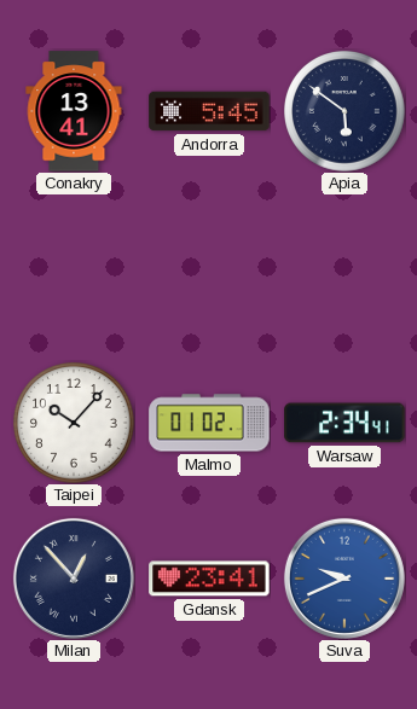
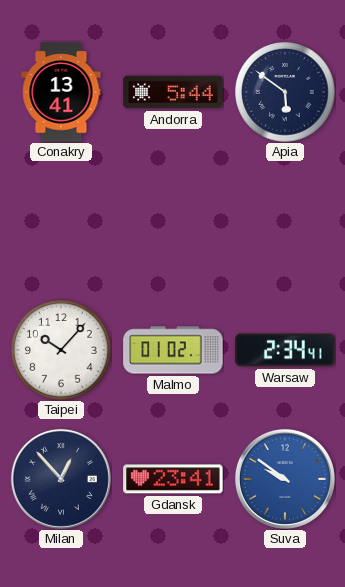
Andorra: 5:45 -> 5:44
Suva: 9:41 -> 9:51
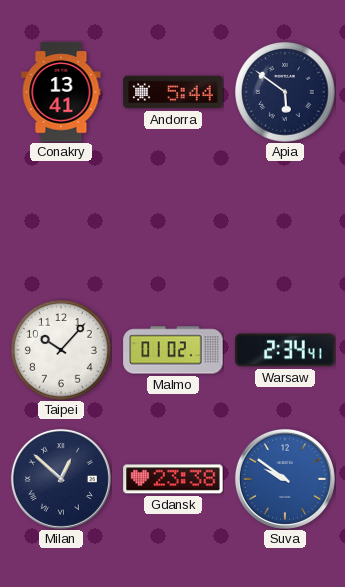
Milan: 12:53 -> 12:52
Gdansk: 23:41 -> 23:38
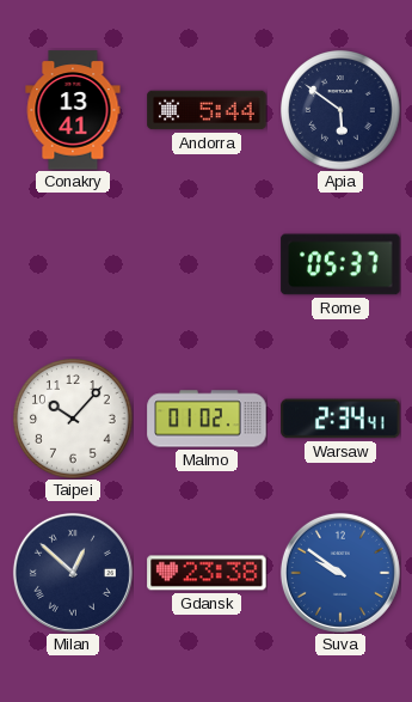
Rome: none -> 05:37
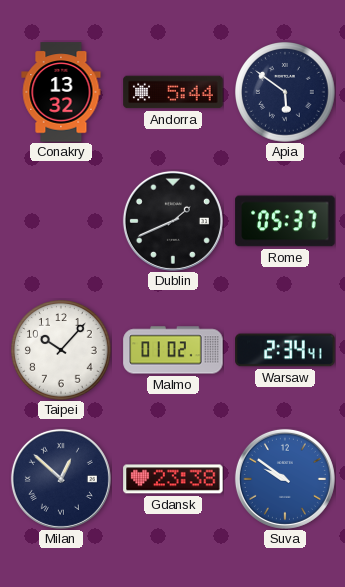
Conakry: 13:41 -> 13:32
Dublin: none -> 1:41
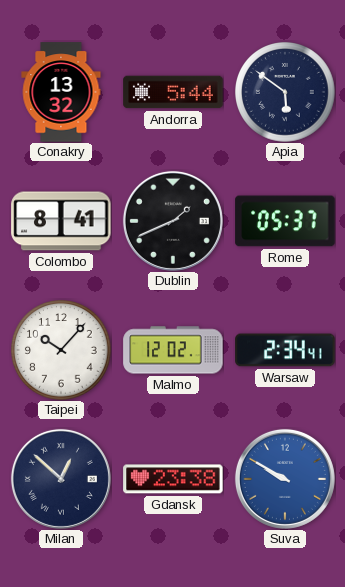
Colombo: none -> 8:41
Malmo: 01:02 -> 12:02
Suva: 9:51 -> 9:50
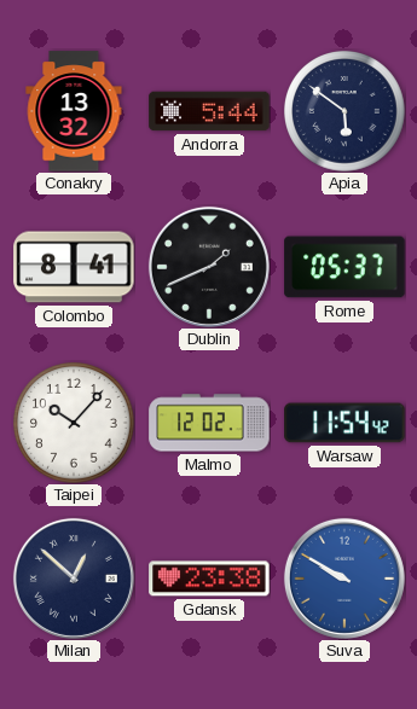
Warsaw: 2:34 -> 11:54
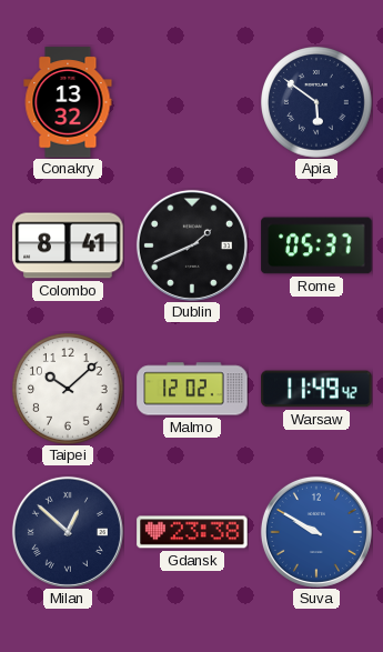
Andorra: 5:44 -> none
Taipei: 10:07 -> 10:08
Warsaw: 11:54 -> 11:49
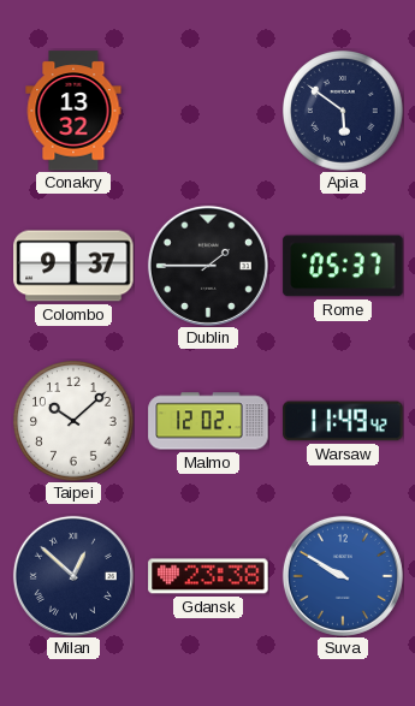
Colombo: 8:41 -> 9:37
Dublin: 1:41 -> 1:45
